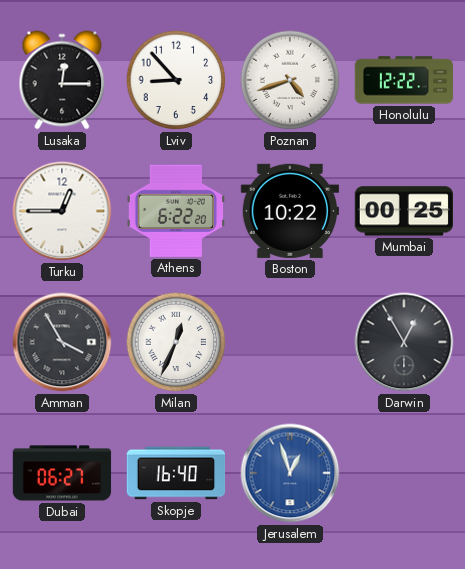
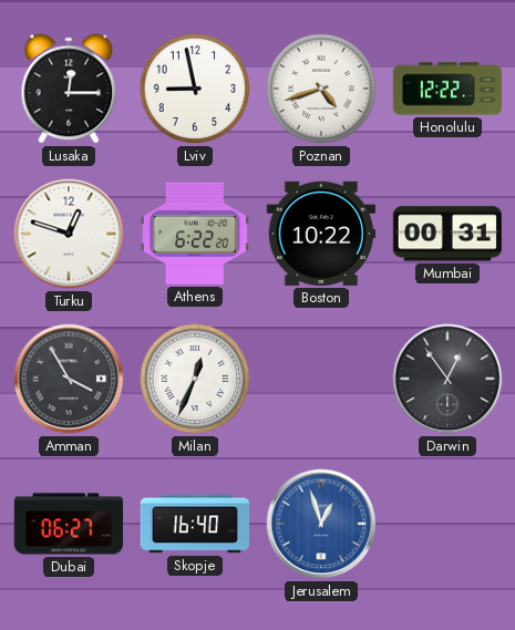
Lviv: 8:53 -> 8:58
Turku: 12:45 -> 12:48
Mumbai: 00:25 -> 00:31
Darwin: 12:55 -> 12:54
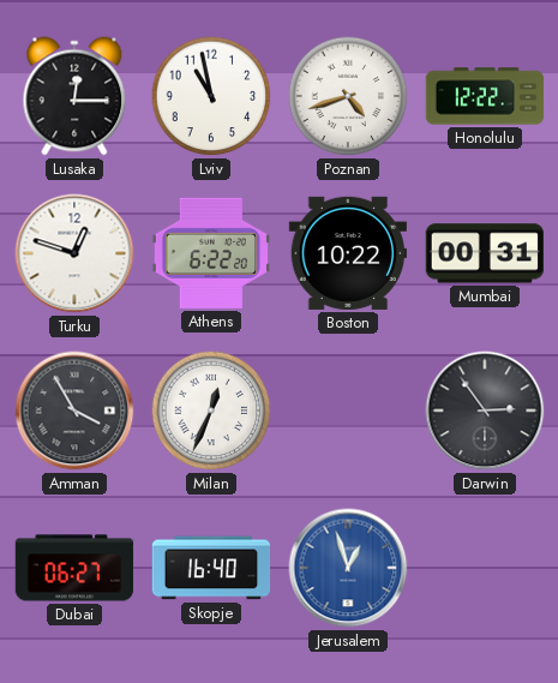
Lviv: 8:58 -> 10:58
Darwin: 12:54 -> 2:54
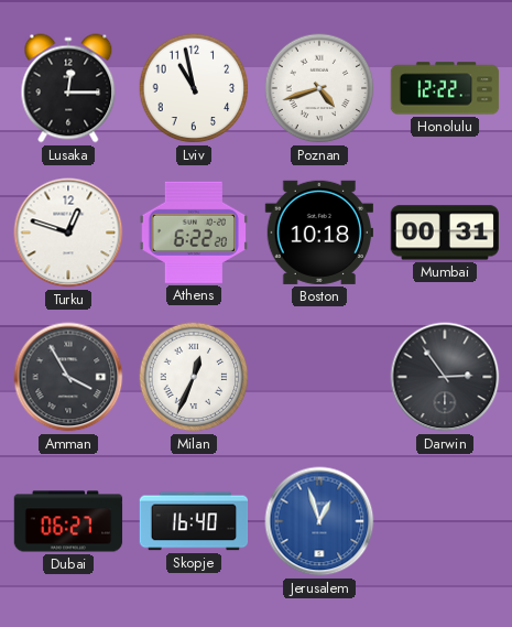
Boston: 10:22 -> 10:18
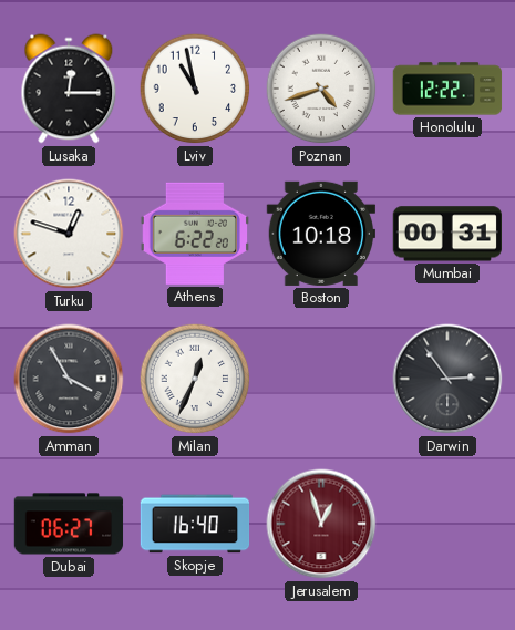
Jerusalem dial: blue -> burgundy
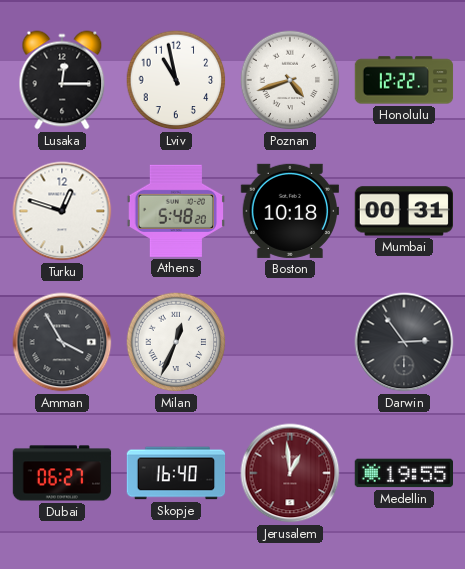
Athens: 6:22 -> 5:48
Jerusalem: 12:57 -> 12:59
Medellin: none -> 19:55
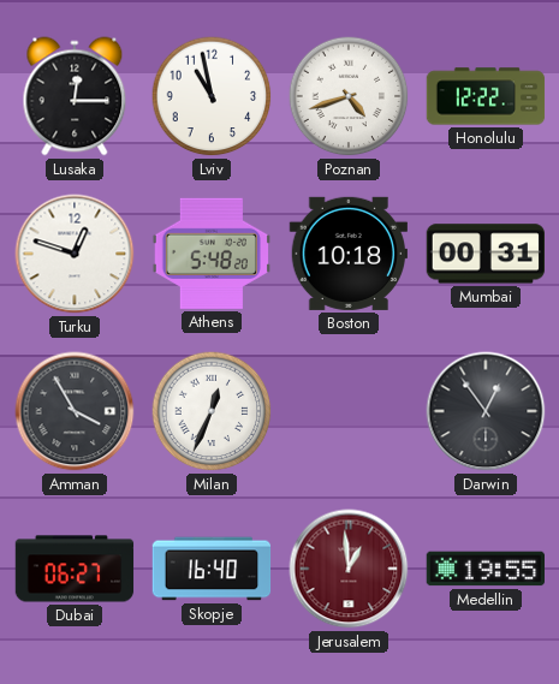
Darwin: 2:54 -> 12:54
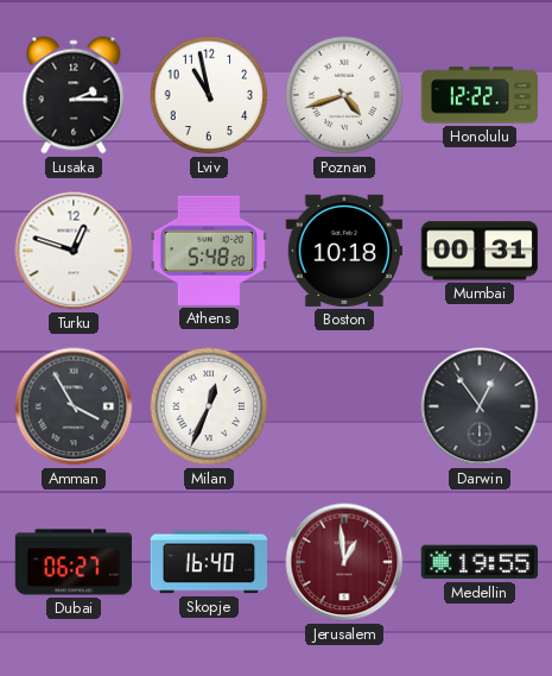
Lusaka: 12:15 -> 2:15
